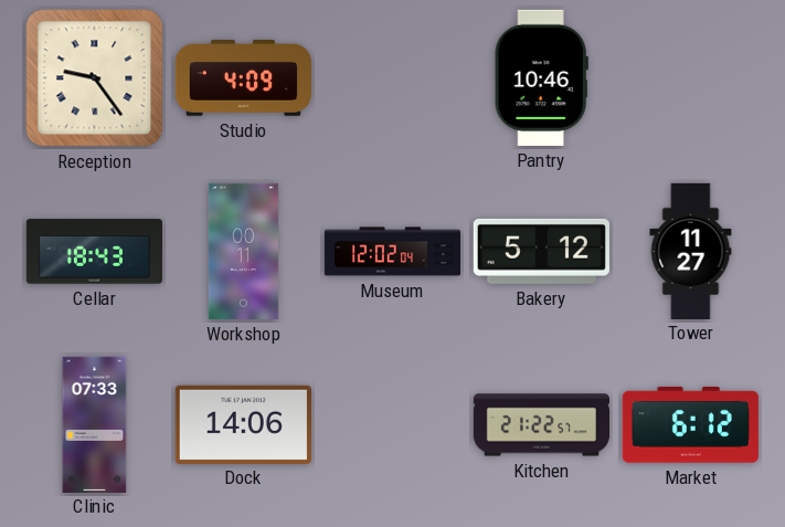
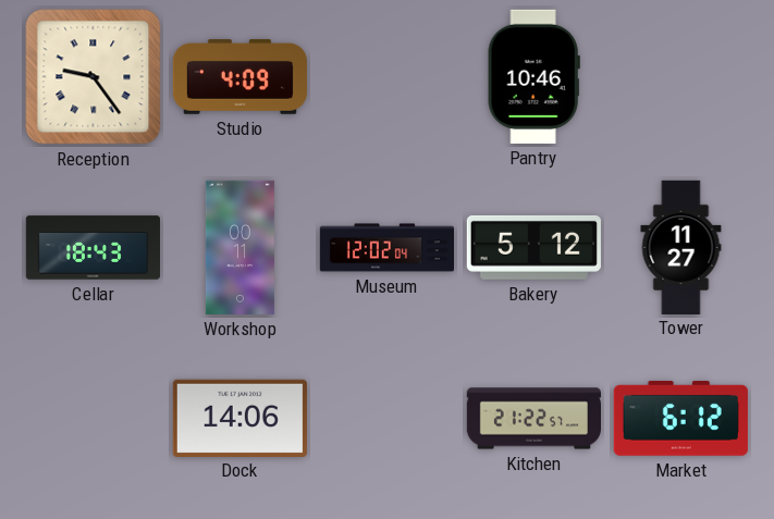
Clinic: 07:33 -> none
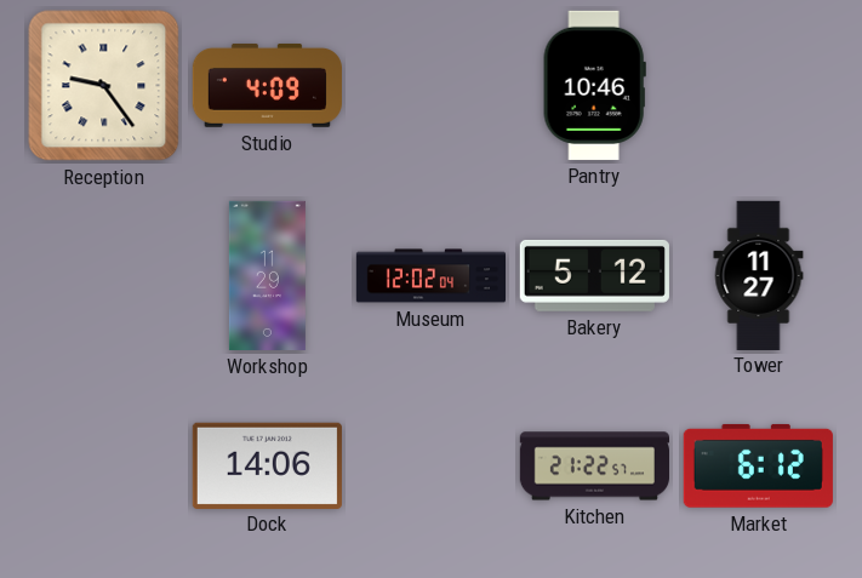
Cellar: 18:43 -> none
Workshop: 00:11 -> 11:29
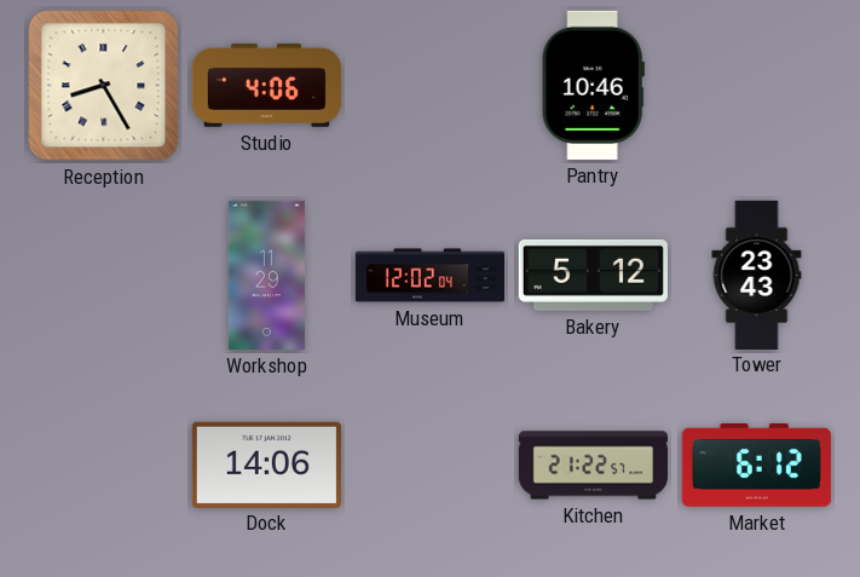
Reception: 9:24 -> 8:25
Studio: 4:09 -> 4:06
Tower: 11:27 -> 23:43
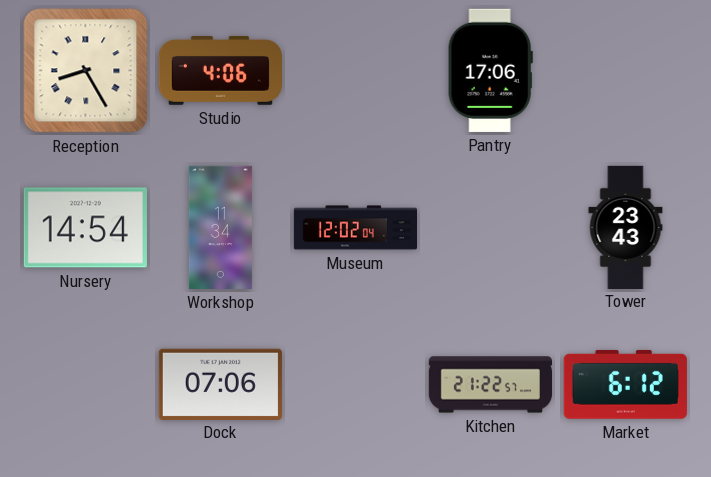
Pantry: 10:46 -> 17:06
Nursery: none -> 14:54
Workshop: 11:29 -> 11:34
Bakery: 5:12 -> none
Dock: 14:06 -> 07:06
